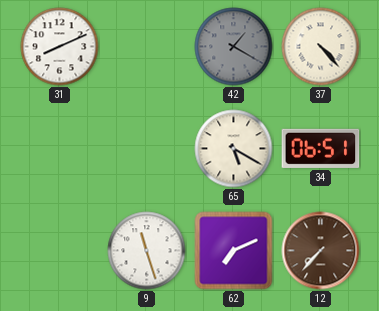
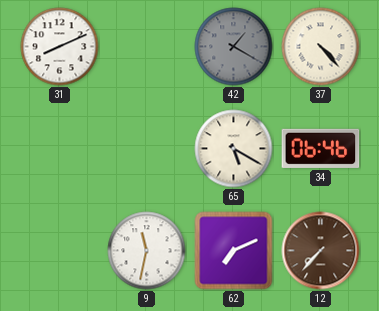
34: 06:51 -> 06:46
9: 11:27 -> 11:32
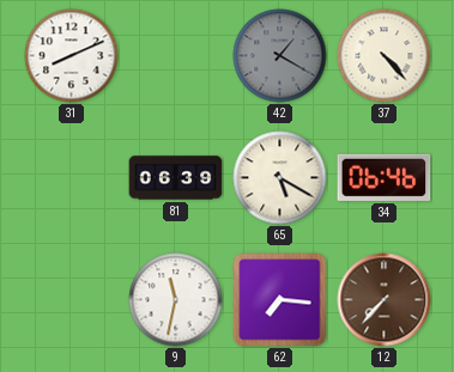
81: none -> 06:39
62: 7:11 -> 7:16
